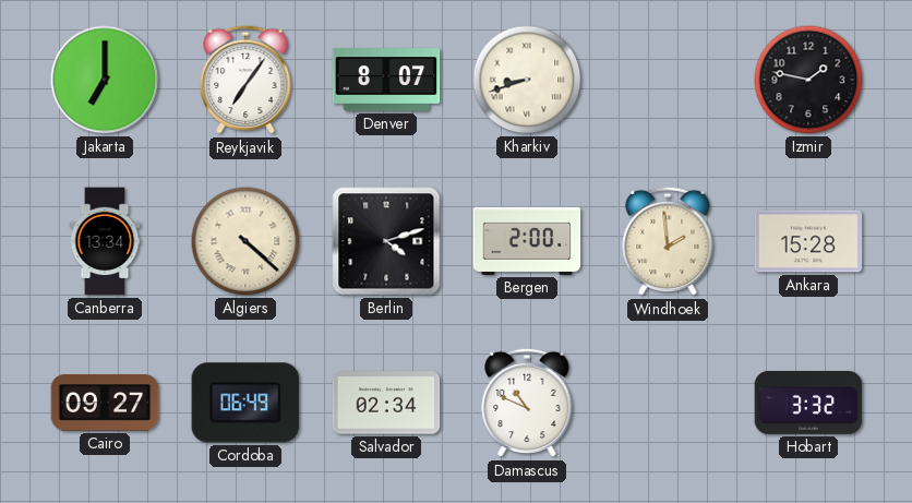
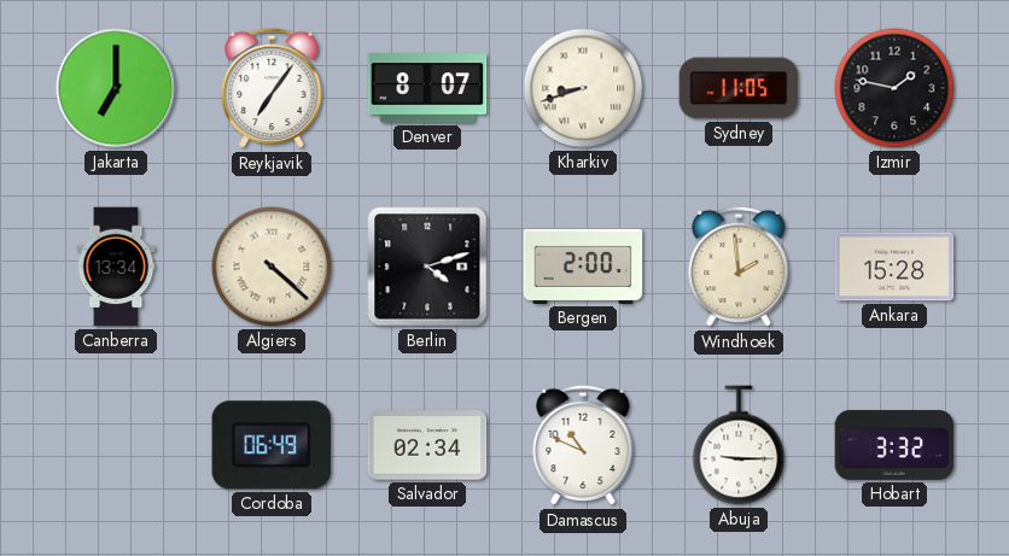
Sydney: none -> 11:05
Cairo: 09:27 -> none
Abuja: none -> 9:15
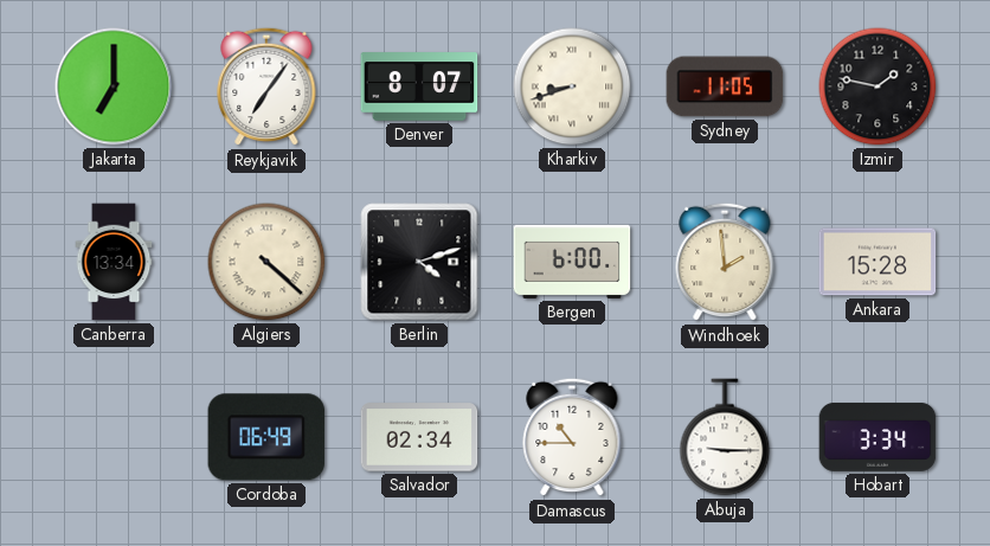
Bergen: 2:00 -> 6:00
Damascus: 10:49 -> 10:45
Hobart: 3:32 -> 3:34
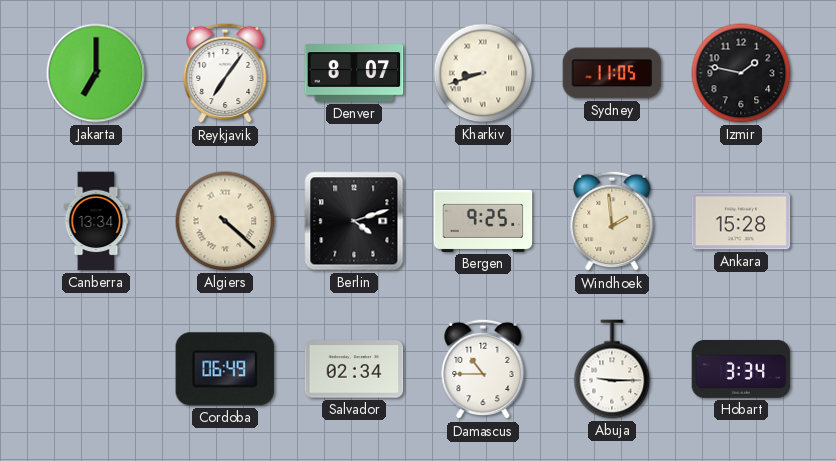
Bergen: 6:00 -> 9:25
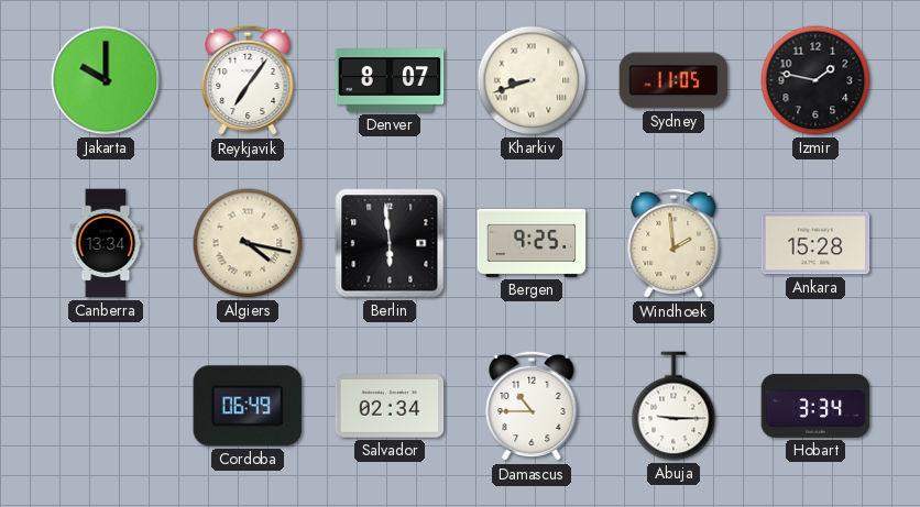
Jakarta: 7:00 -> 10:00
Algiers: 4:22 -> 4:17
Berlin: 4:12 -> 5:59
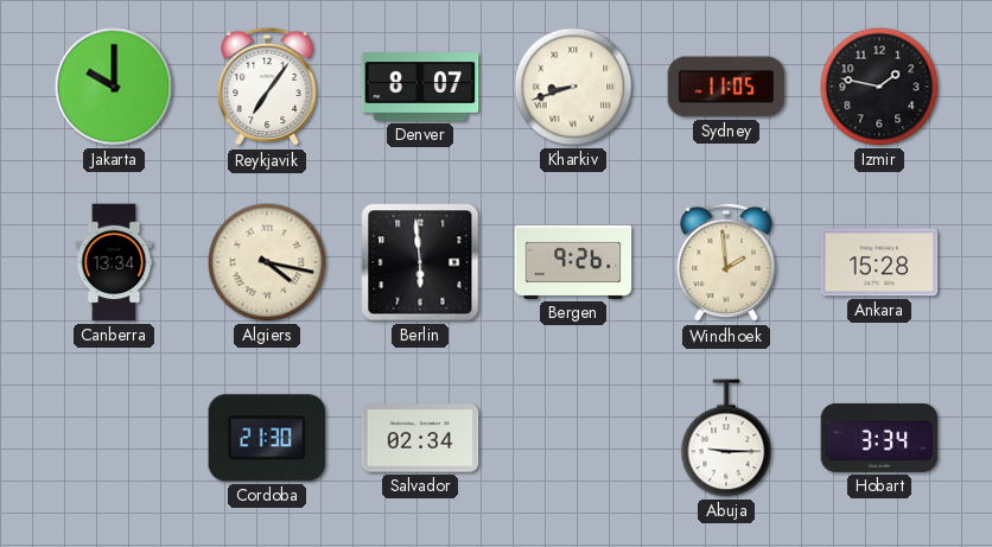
Bergen: 9:25 -> 9:26
Cordoba: 06:49 -> 21:30
Damascus: 10:45 -> none
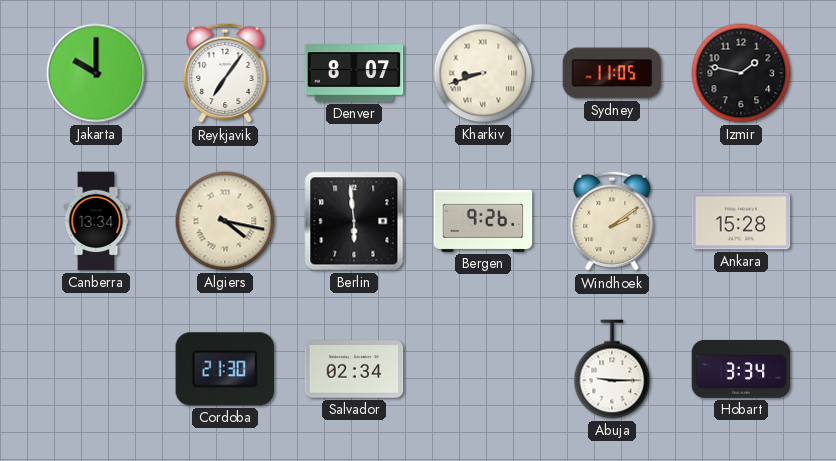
Windhoek: 1:59 -> 2:09
